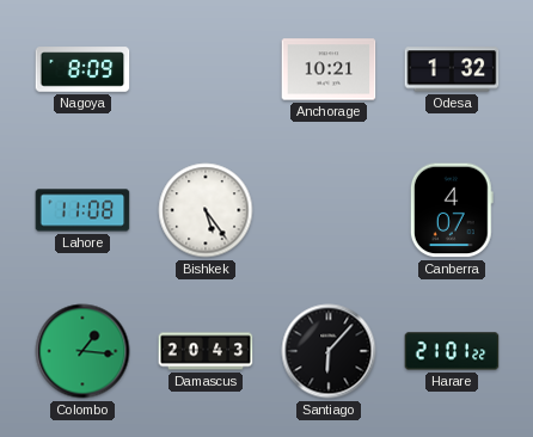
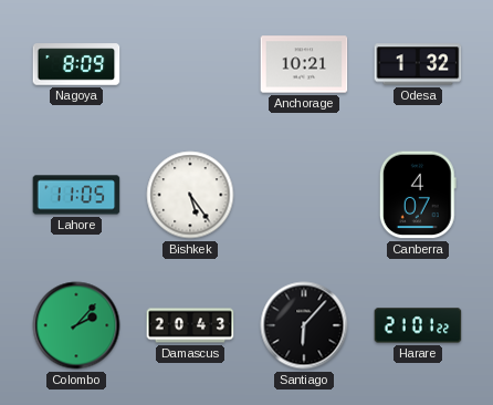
Lahore: 11:08 -> 11:05
Colombo: 1:16 -> 2:07
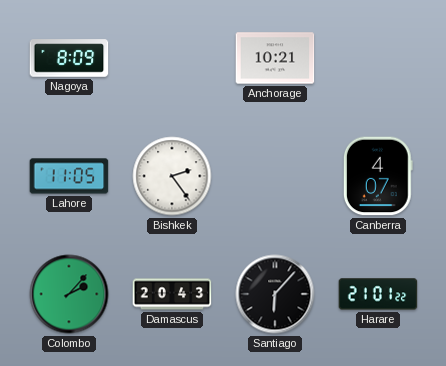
Odesa: 1:32 -> none
Bishkek: 5:24 -> 2:24
